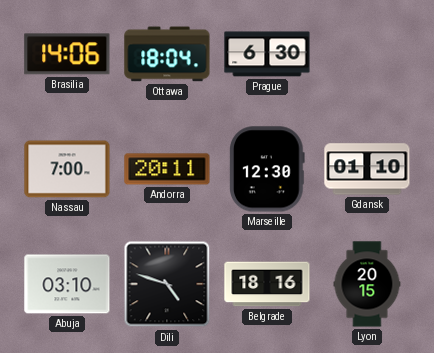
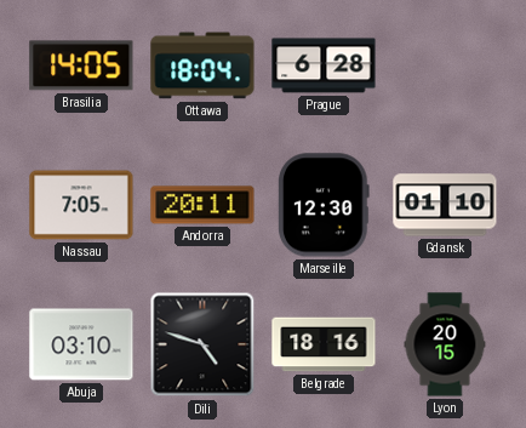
Brasilia: 14:06 -> 14:05
Prague: 6:30 -> 6:28
Nassau: 7:00 -> 7:05
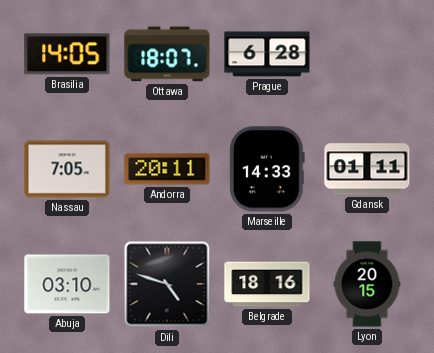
Ottawa: 18:04 -> 18:07
Marseille: 12:30 -> 14:33
Gdansk: 01:10 -> 01:11
